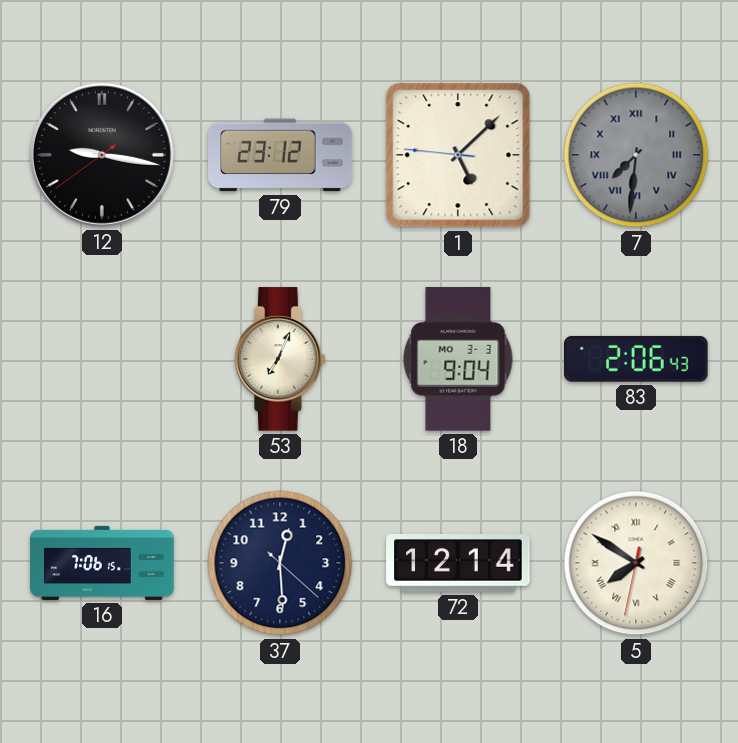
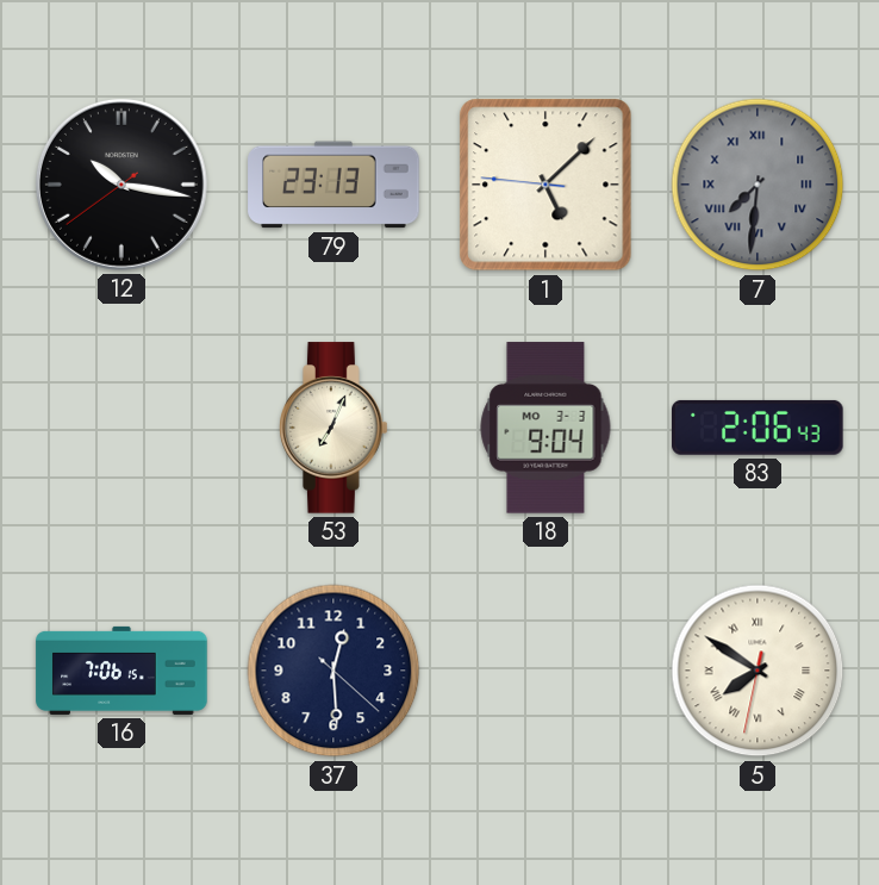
12: 9:16 -> 10:16
79: 23:12 -> 23:13
72: 12:14 -> none
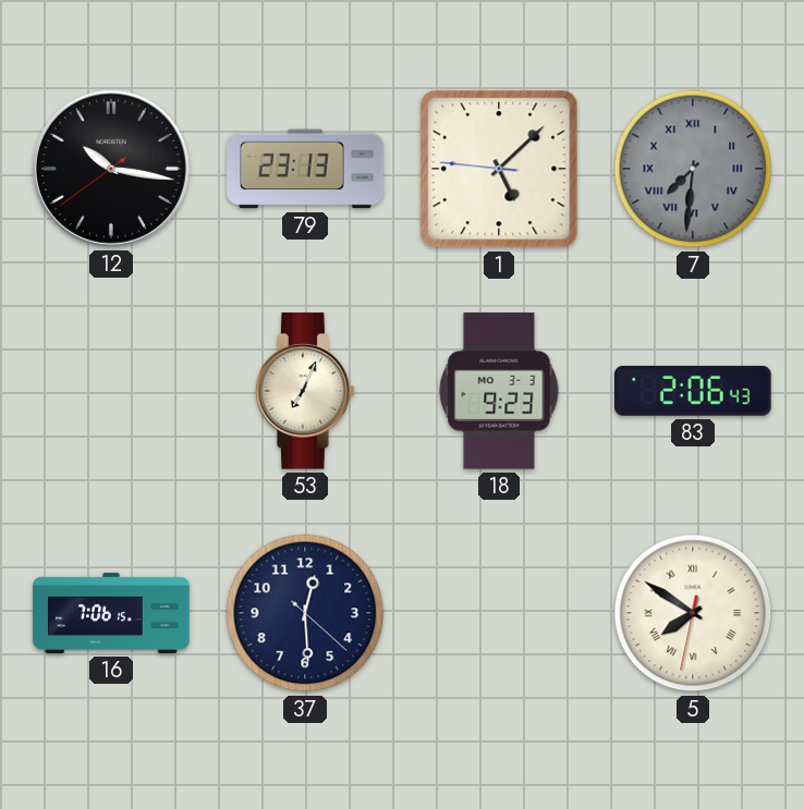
18: 9:04 -> 9:23
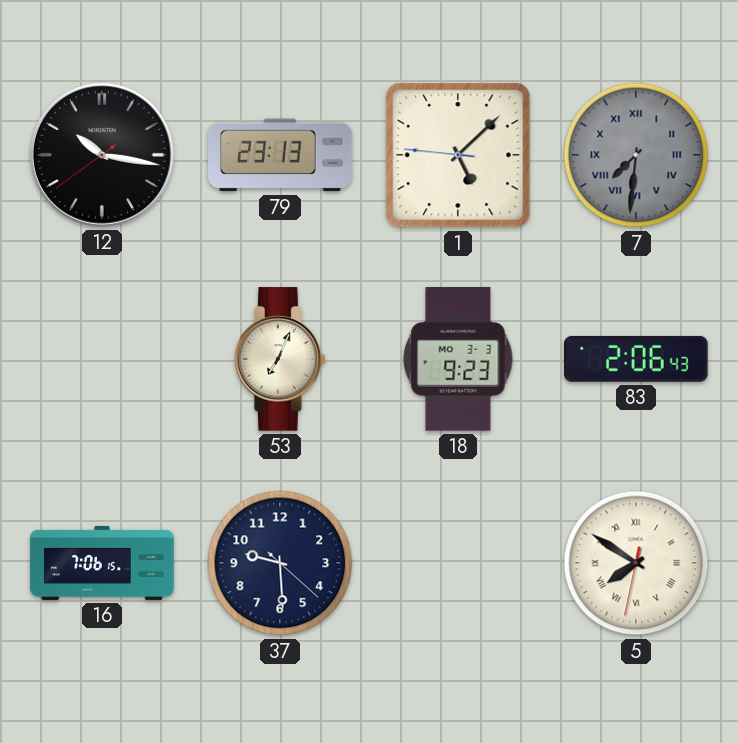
37: 12:29 -> 9:29
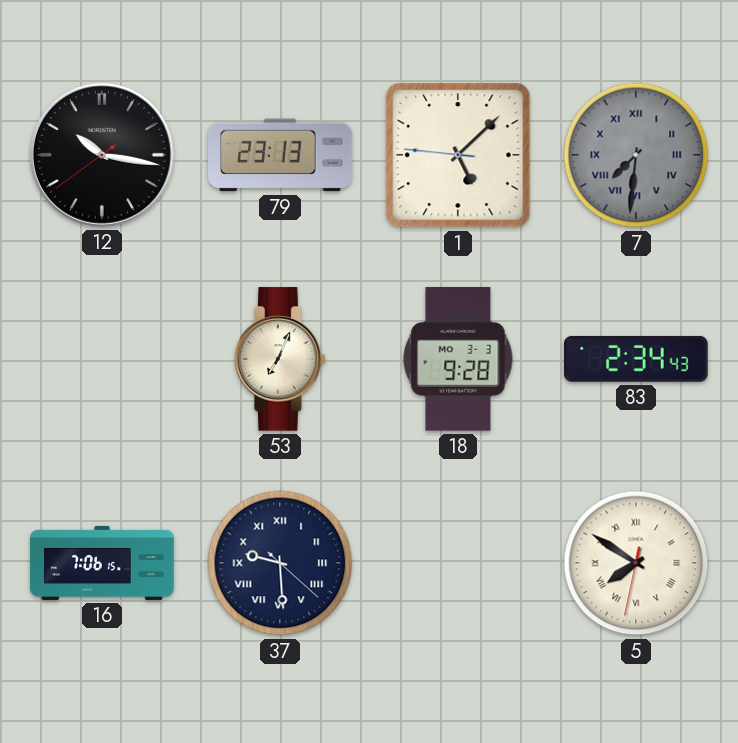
18: 9:23 -> 9:28
83: 2:06 -> 2:34
37 numerals: Arabic -> Roman
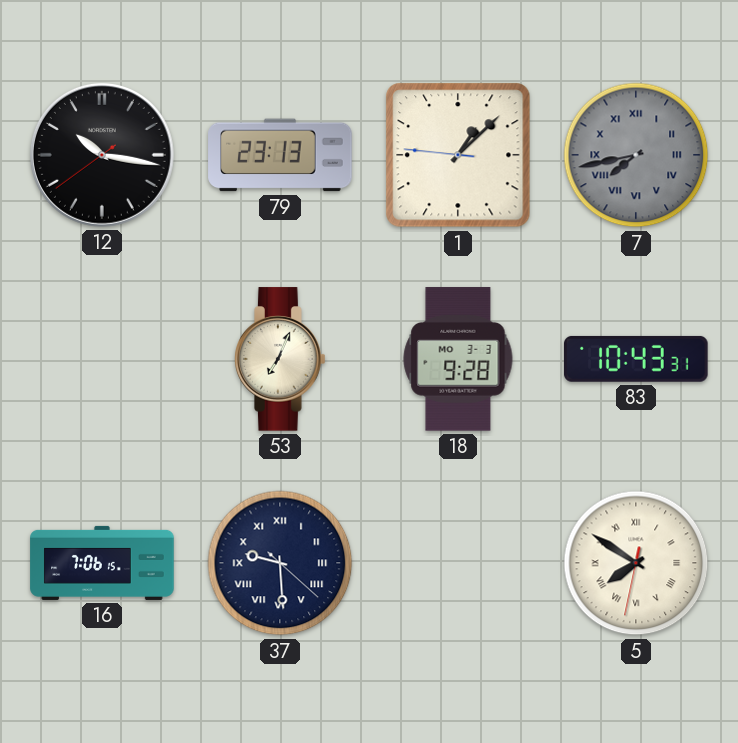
1: 5:07 -> 1:07
7: 7:31 -> 7:43
83: 2:34 -> 10:43
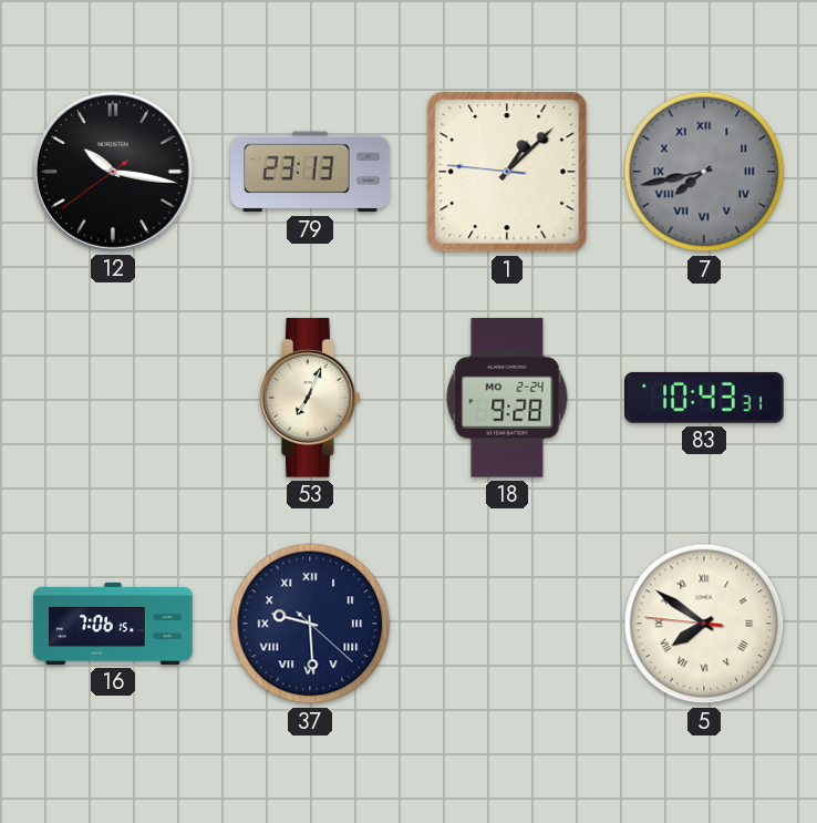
18 date: MO 3-3 -> MO 2-24
5: 7:50:32 -> 7:50:46
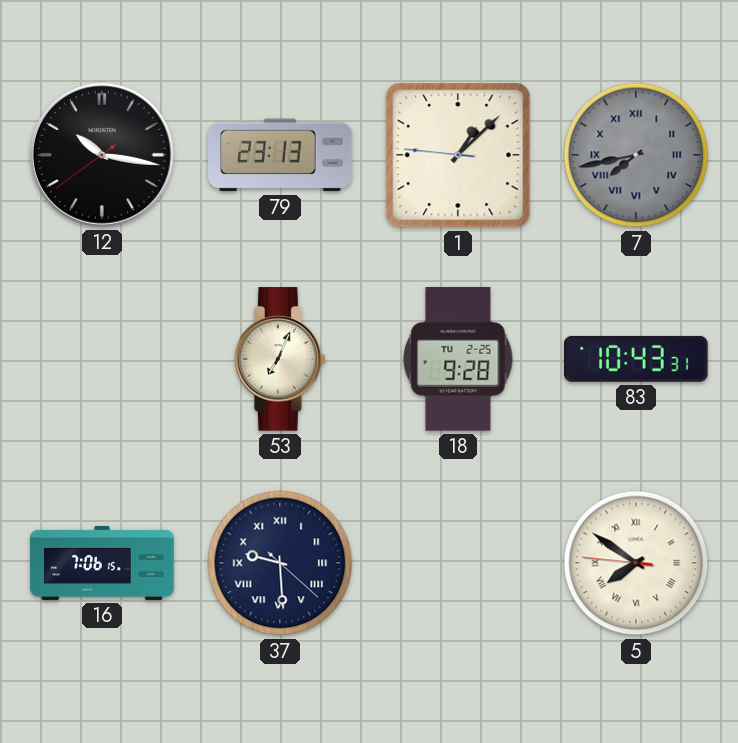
18 date: MO 2-24 -> TU 2-25
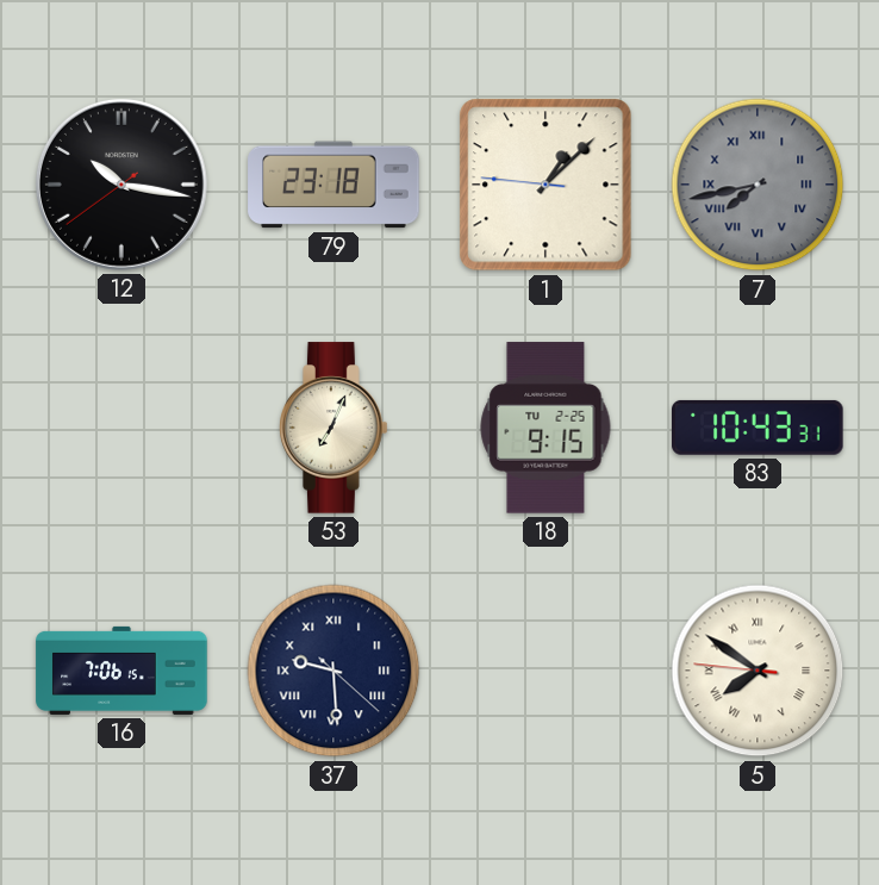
79: 23:13 -> 23:18
18: 9:28 -> 9:15
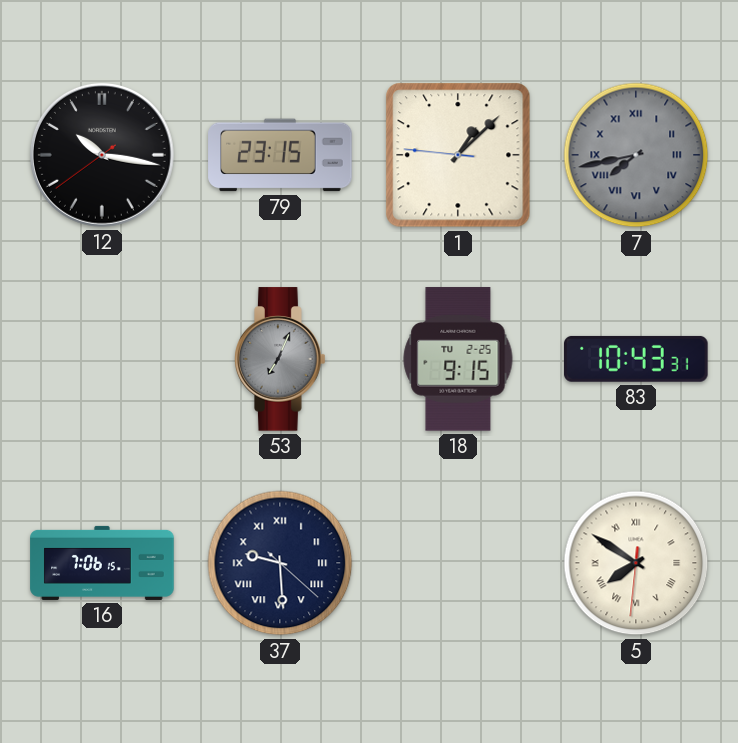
79: 23:18 -> 23:15
53 dial: cream -> grey
5: 7:50:46 -> 7:50:31
